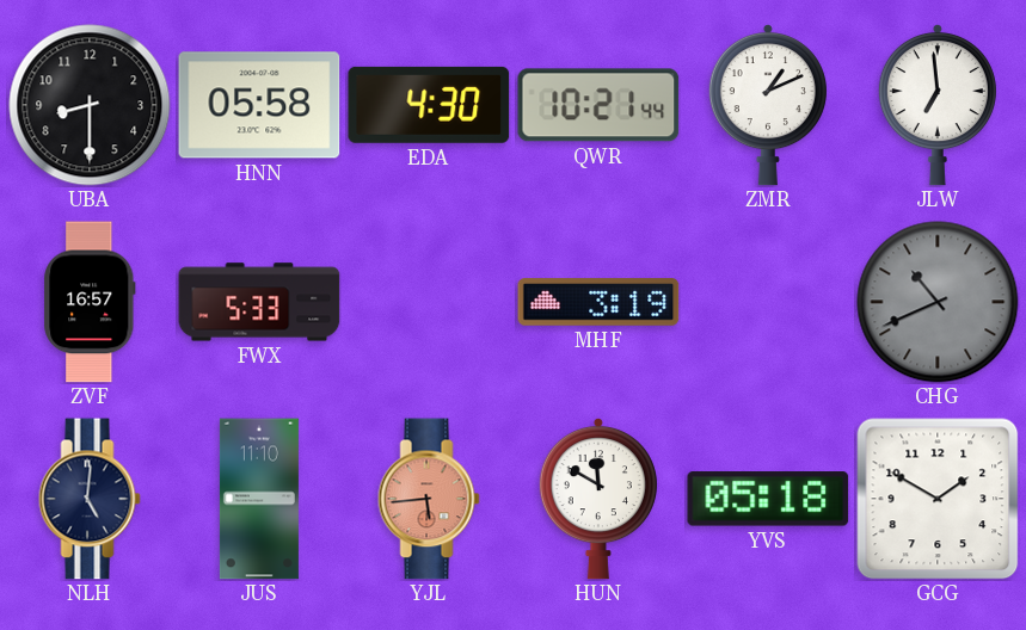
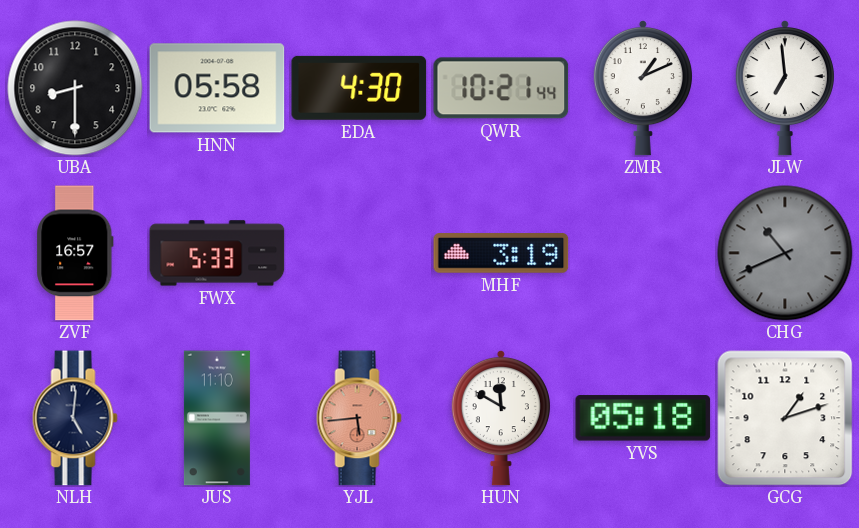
GCG: 1:50 -> 1:12
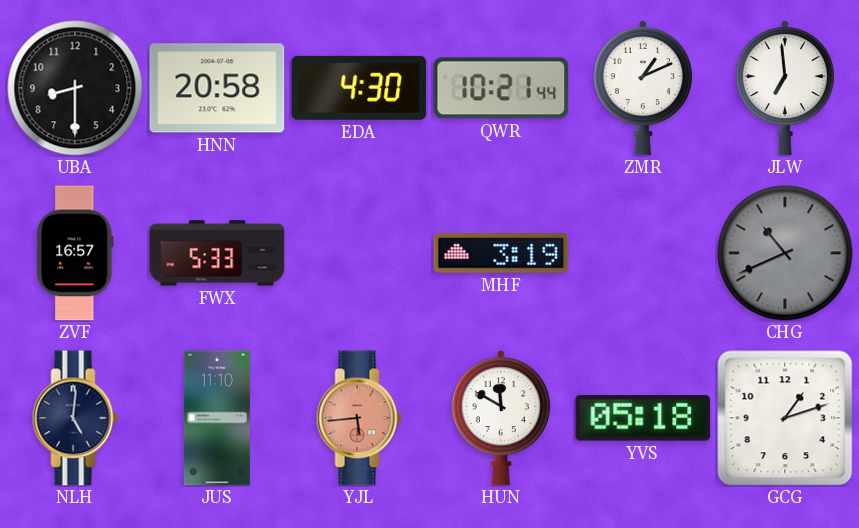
HNN: 05:58 -> 20:58
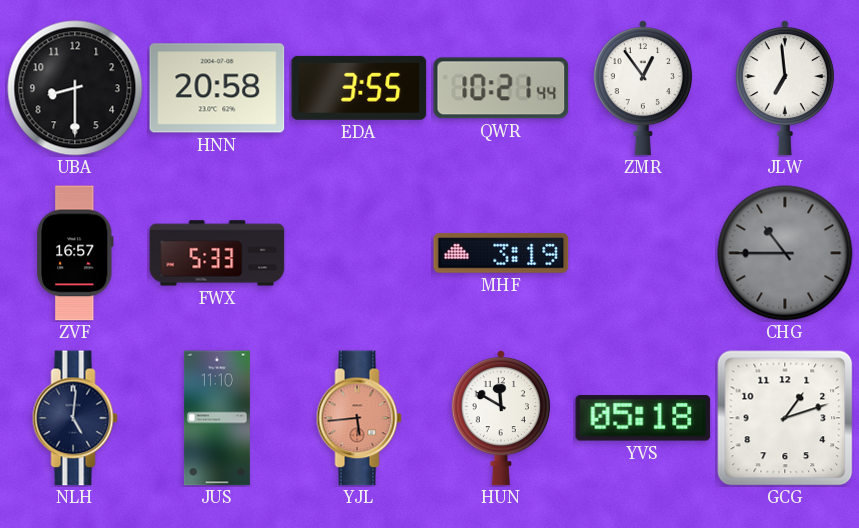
EDA: 4:30 -> 3:55
ZMR: 1:11 -> 12:54
CHG: 10:41 -> 10:45
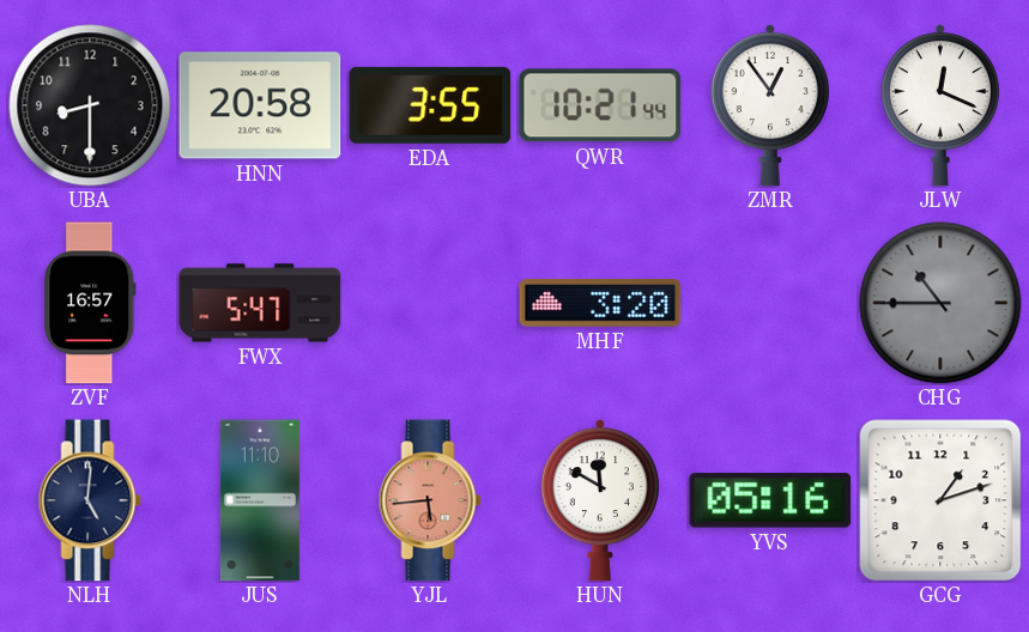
JLW: 6:59 -> 12:19
FWX: 5:33 -> 5:47
MHF: 3:19 -> 3:20
YVS: 05:18 -> 05:16
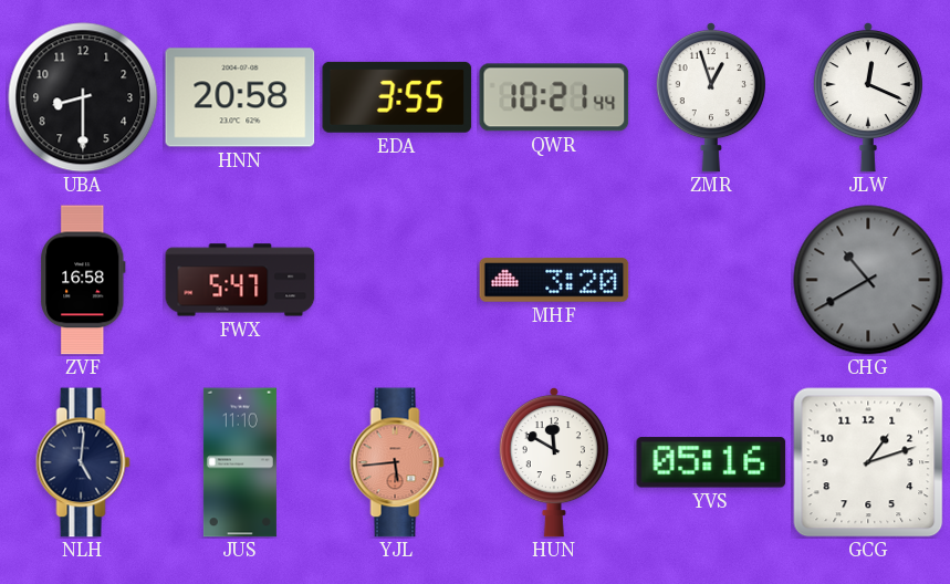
ZMR: 12:54 -> 12:57
ZVF: 16:57 -> 16:58
CHG: 10:45 -> 10:40
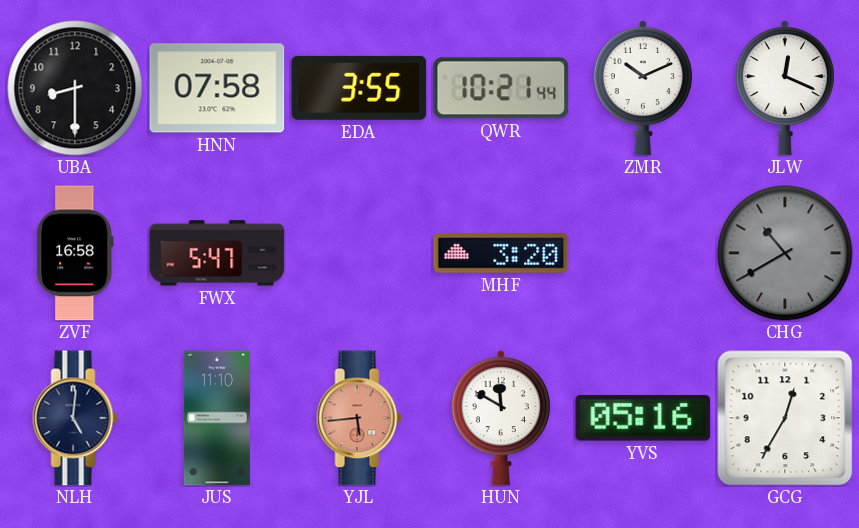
HNN: 20:58 -> 07:58
ZMR: 12:57 -> 10:11
GCG: 1:12 -> 12:35
